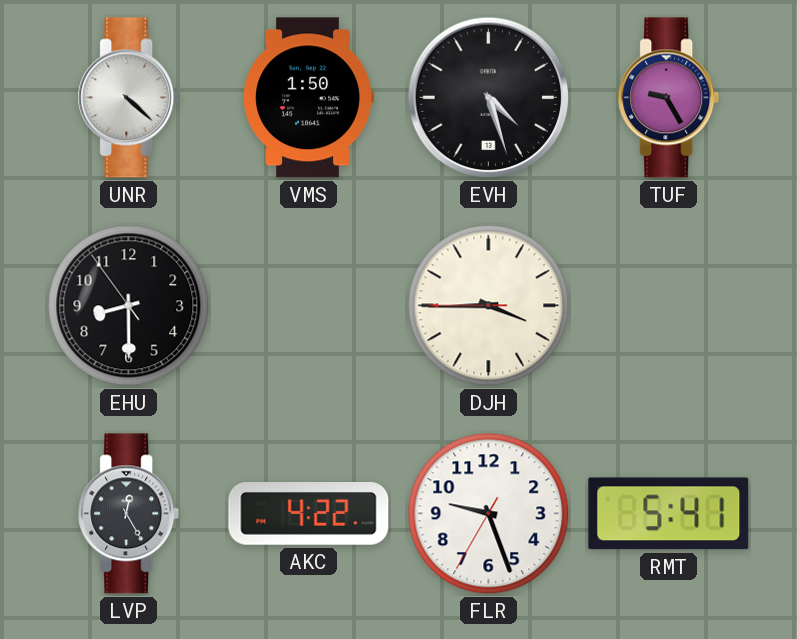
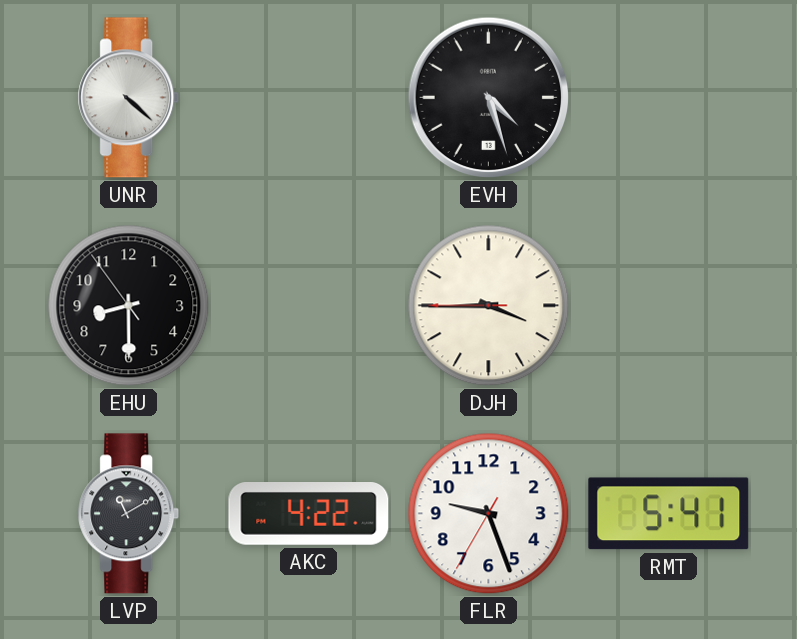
VMS: 1:50 -> none
TUF: 9:25 -> none
LVP: 12:25 -> 11:10
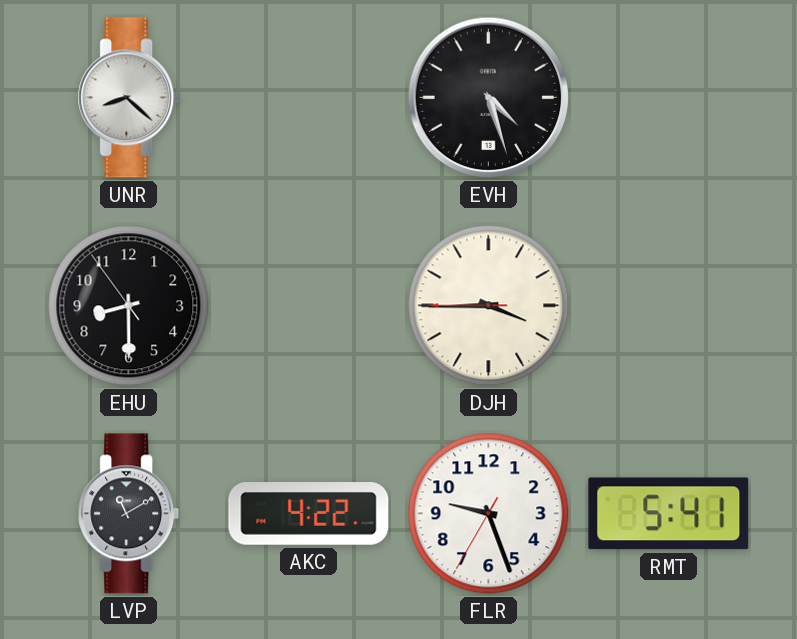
UNR: 4:22 -> 8:22
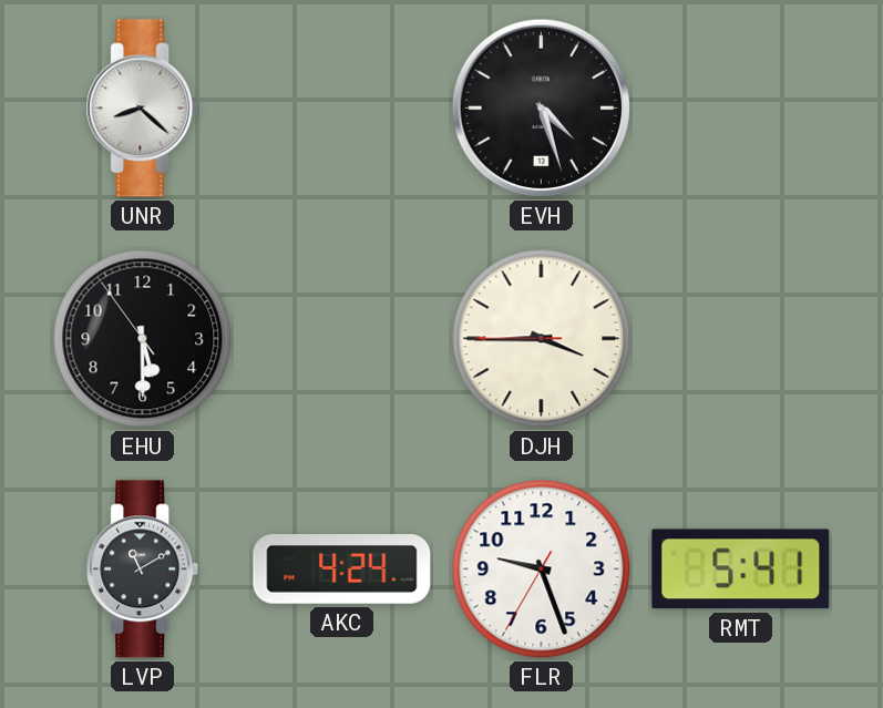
EHU: 8:29 -> 5:29
AKC: 4:22 -> 4:24
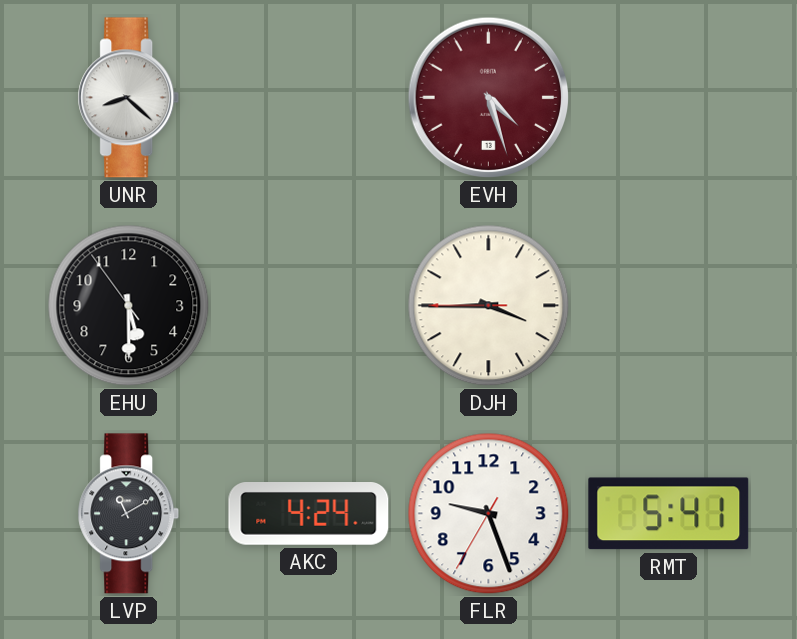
EVH dial: black -> burgundy
